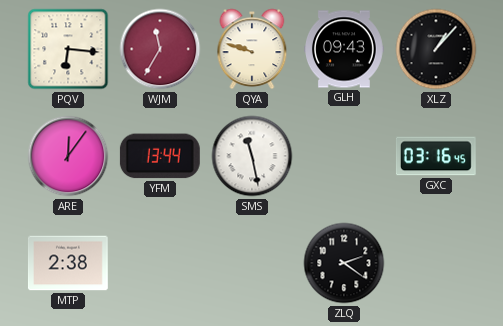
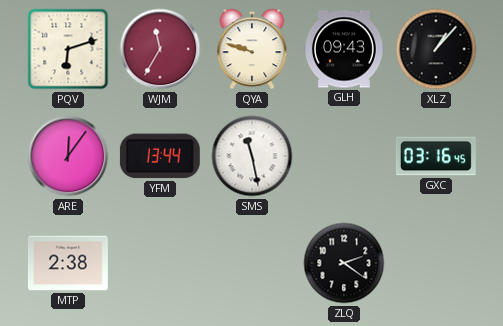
PQV: 6:16 -> 6:12
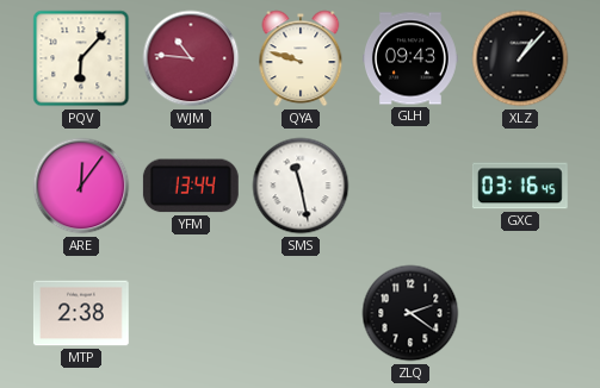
PQV: 6:12 -> 6:07
WJM: 11:35 -> 10:46
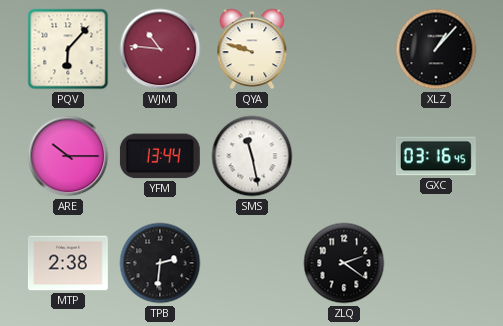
GLH: 09:43 -> none
ARE: 12:06 -> 10:15
TPB: none -> 2:31
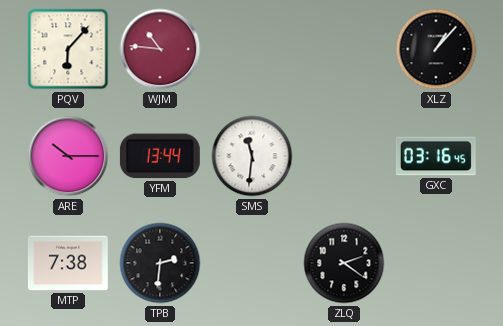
QYA: 9:48 -> none
SMS: 11:28 -> 11:31
MTP: 2:38 -> 7:38
